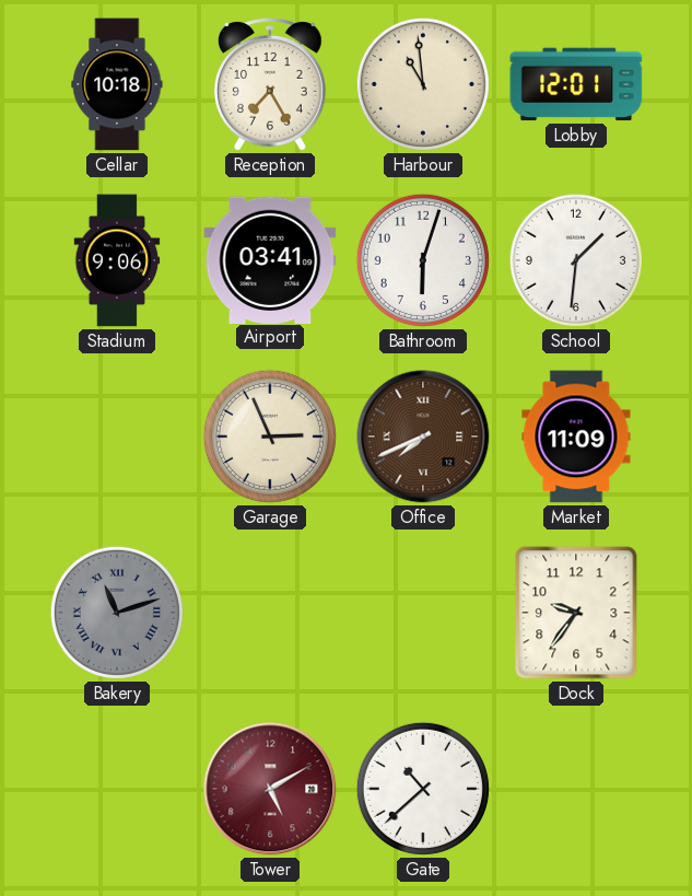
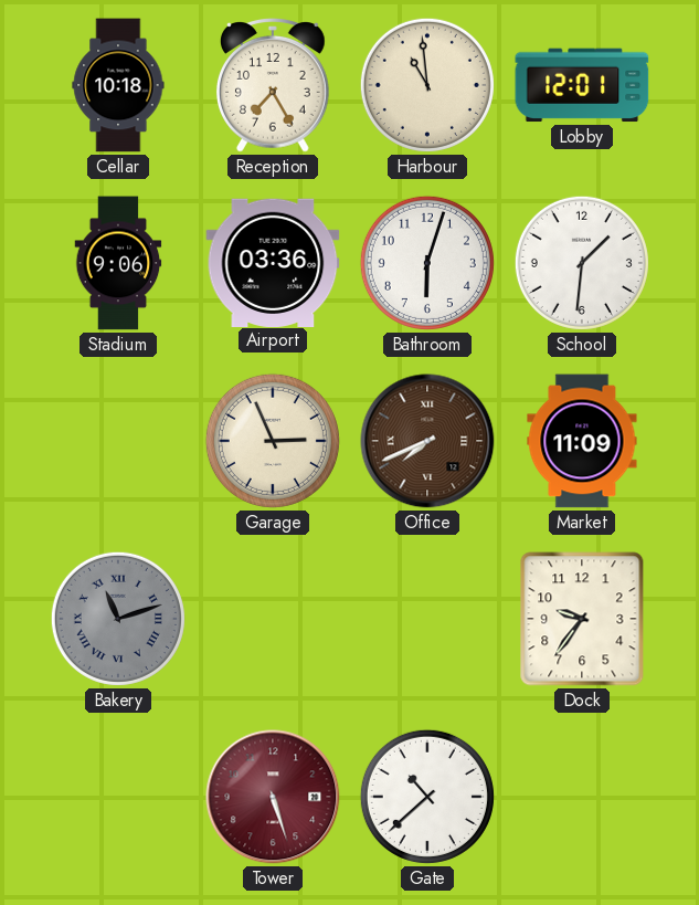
Airport: 03:41 -> 03:36
Tower: 5:10 -> 5:27
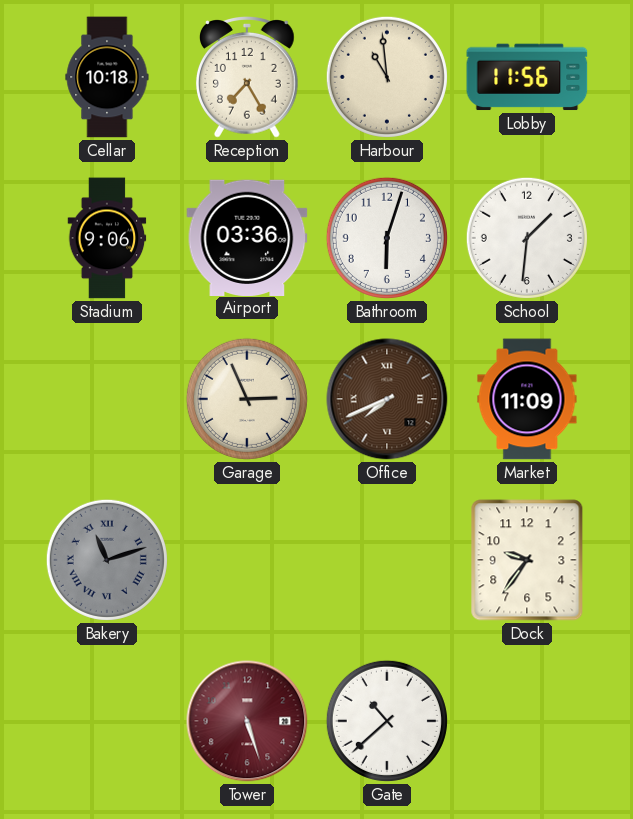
Lobby: 12:01 -> 11:56
